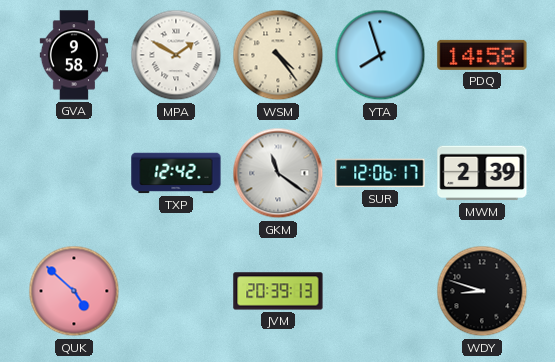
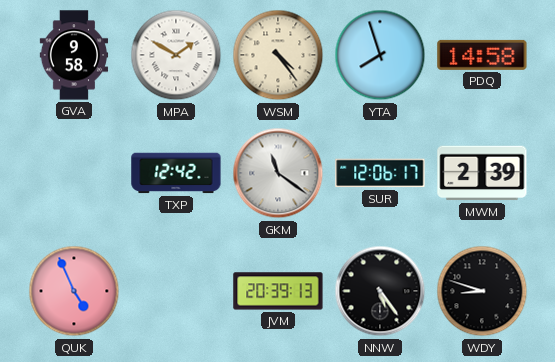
QUK: 4:52 -> 4:56
NNW: none -> 5:24
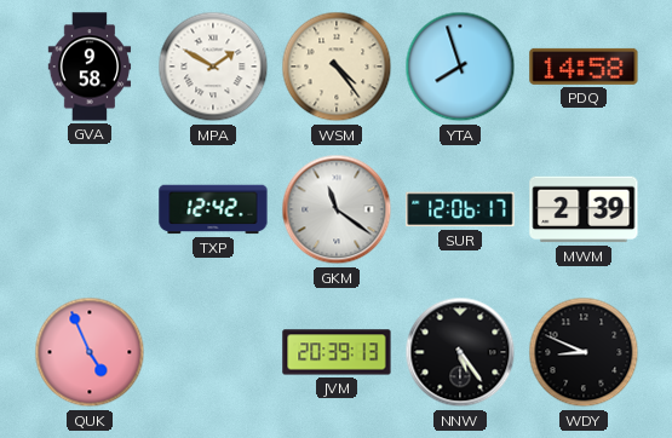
WDY: 8:48 -> 8:49
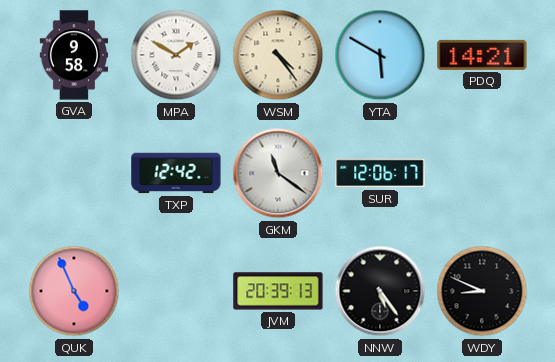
YTA: 7:57 -> 5:50
PDQ: 14:58 -> 14:21
MWM: 2:39 -> none
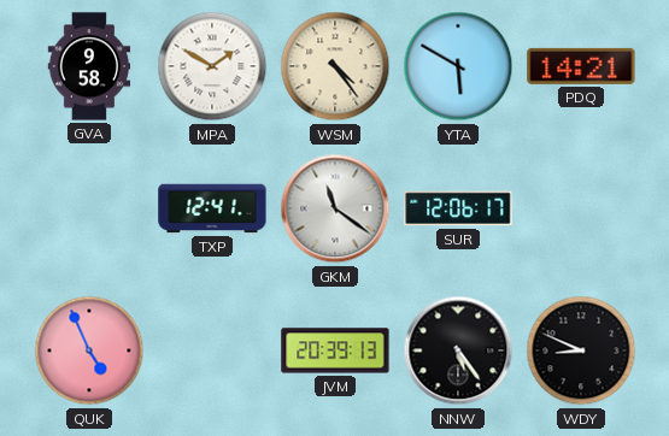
TXP: 12:42 -> 12:41
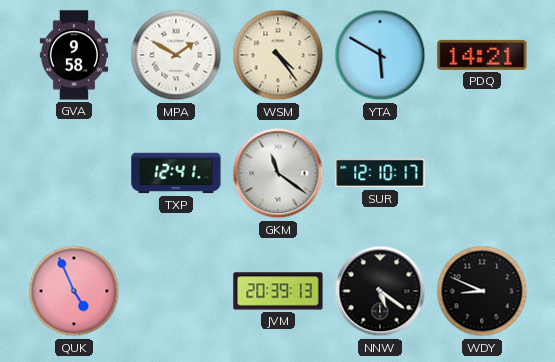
SUR: 12:06 -> 12:10
NNW: 5:24 -> 5:21
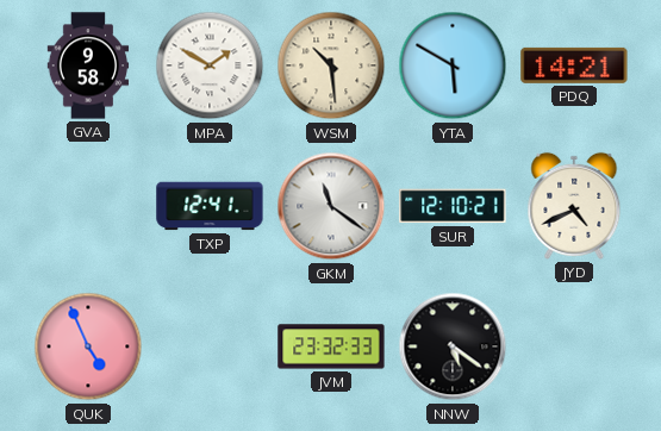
WSM: 4:24 -> 10:29
SUR: 12:10:17 -> 12:10:21
JYD: none -> 4:41
JVM: 20:39 -> 23:32
WDY: 8:49 -> none
